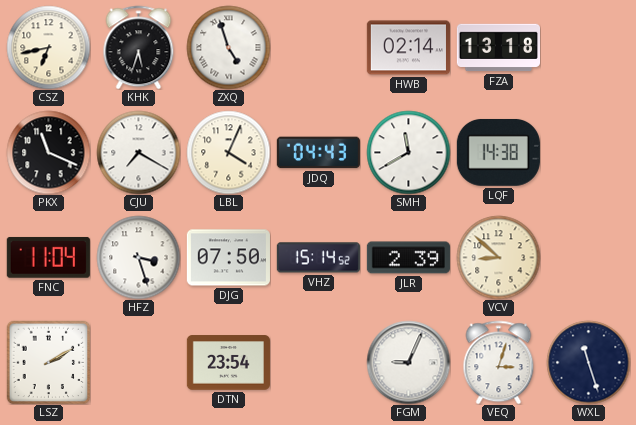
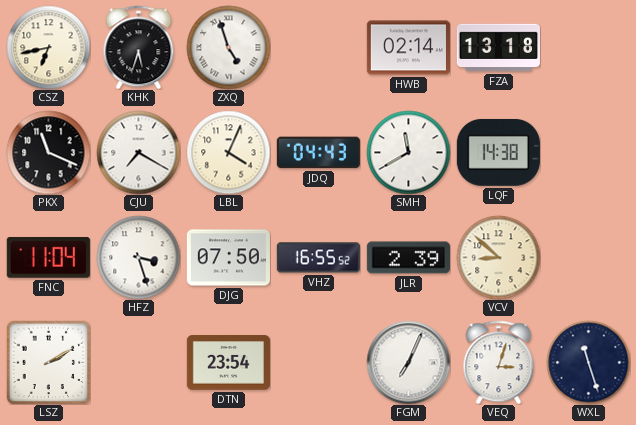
VHZ: 15:14 -> 16:55
FGM: 9:04 -> 7:04
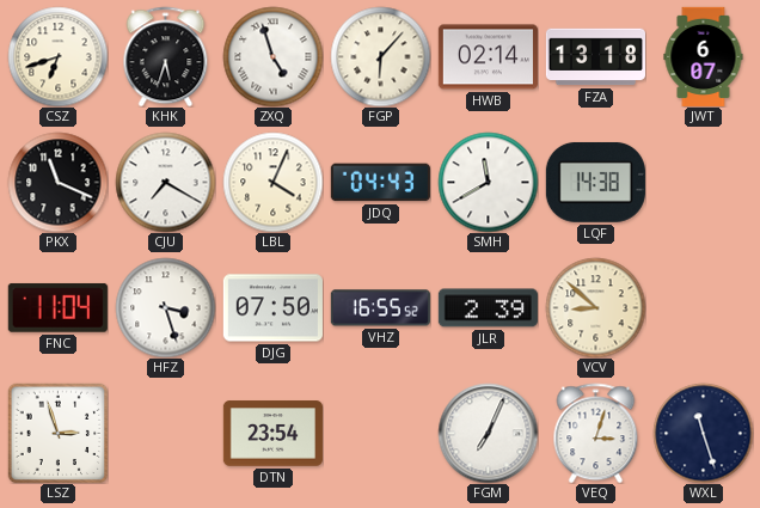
CSZ: 6:43 -> 6:42
FGP: none -> 6:07
JWT: none -> 6:07
LSZ: 2:10 -> 2:57
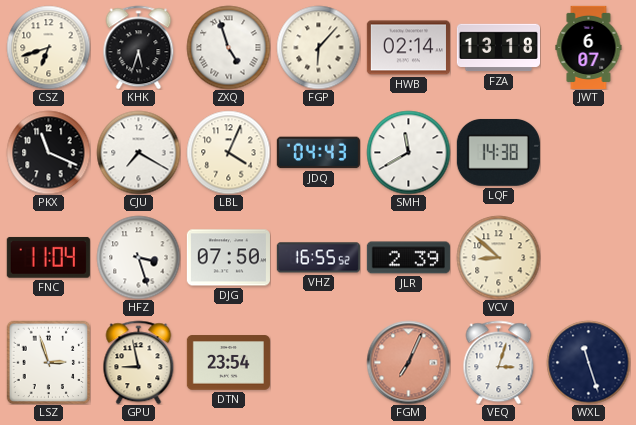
GPU: none -> 8:58
FGM dial: white -> salmon
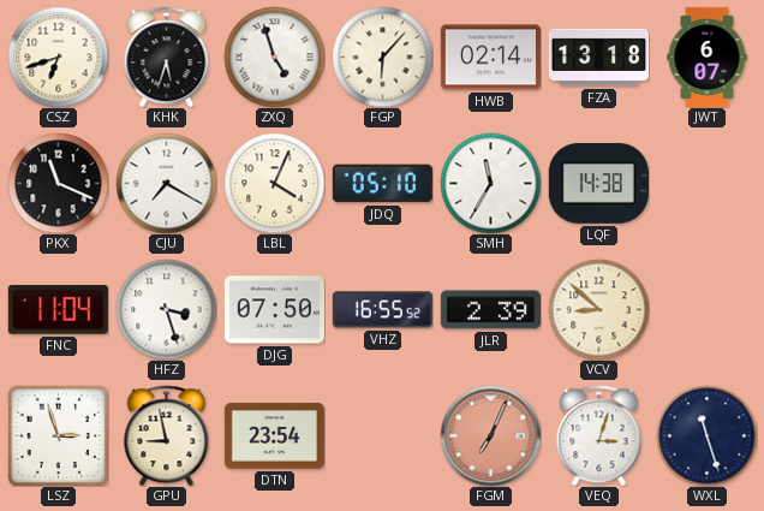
JDQ: 04:43 -> 05:10
SMH: 11:40 -> 11:35
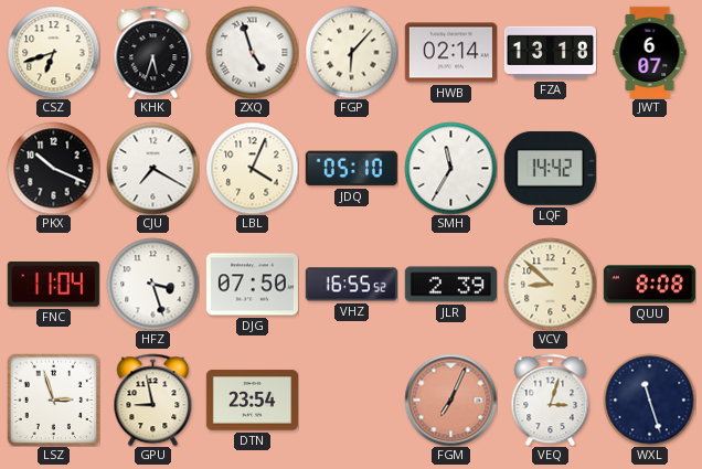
PKX: 11:19 -> 10:19
LQF: 14:38 -> 14:42
QUU: none -> 8:08
